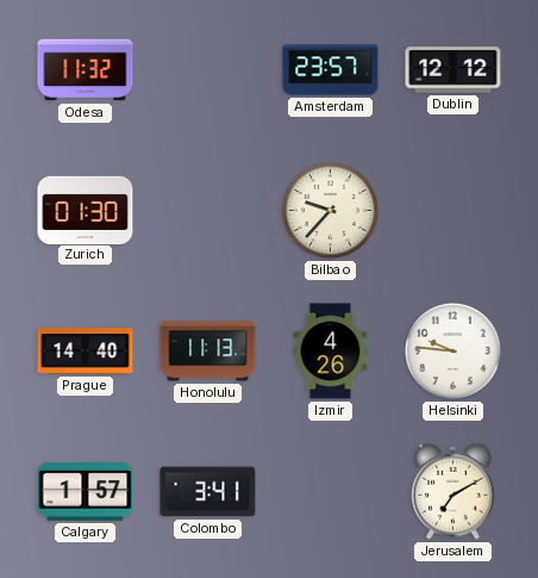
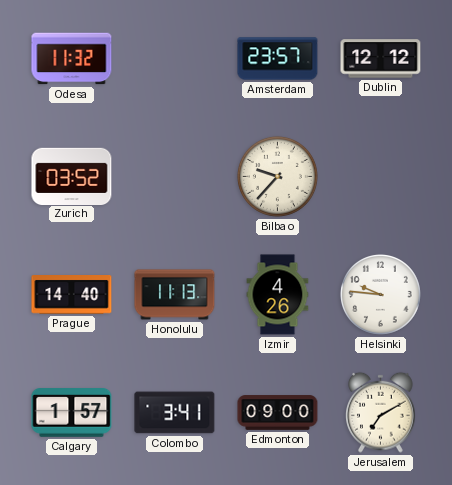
Zurich: 01:30 -> 03:52
Edmonton: none -> 09:00
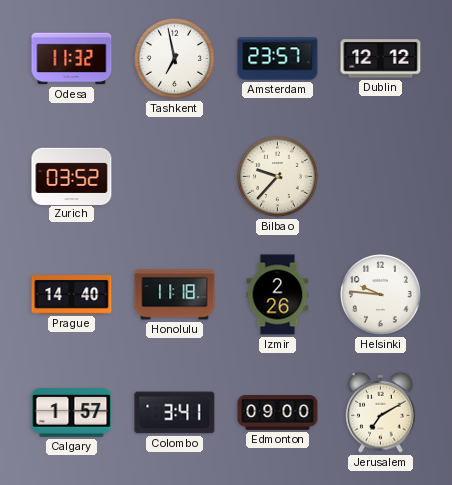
Tashkent: none -> 6:58
Honolulu: 11:13 -> 11:18
Izmir: 4:26 -> 2:26
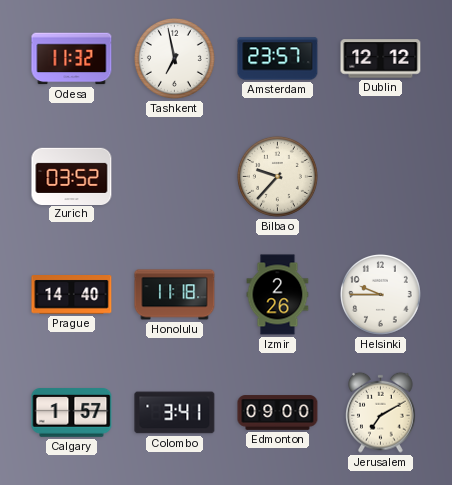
Helsinki: 9:46 -> 9:45
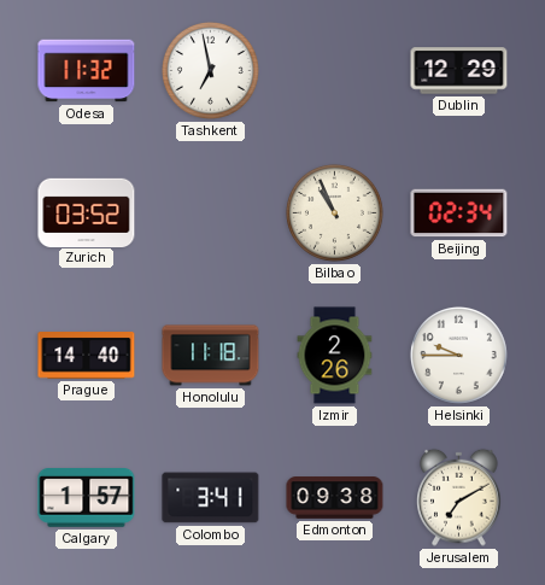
Amsterdam: 23:57 -> none
Dublin: 12:12 -> 12:29
Bilbao: 9:37 -> 10:56
Beijing: none -> 02:34
Edmonton: 09:00 -> 09:38
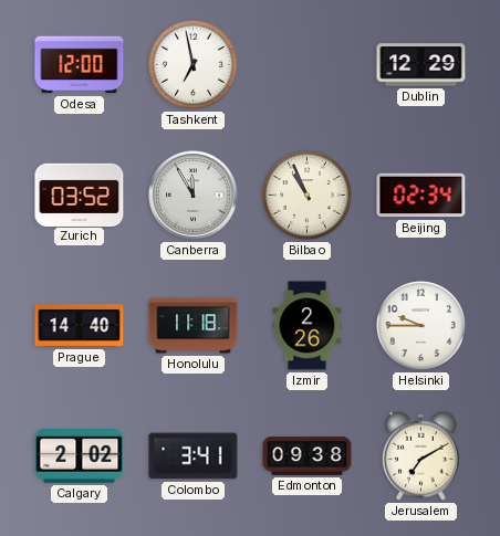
Odesa: 11:32 -> 12:00
Canberra: none -> 11:55
Calgary: 1:57 -> 2:02
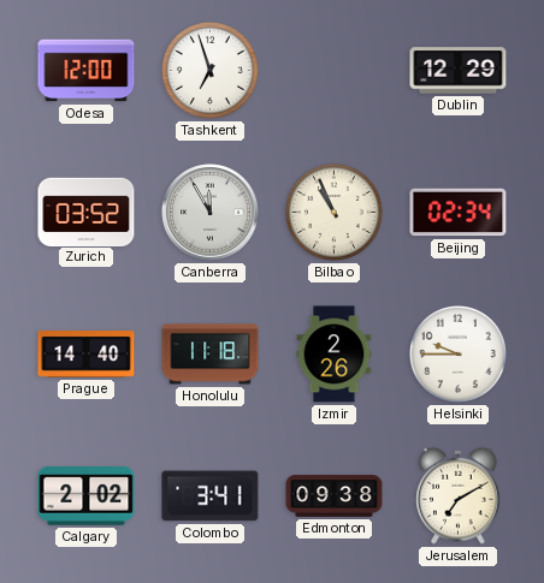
Tashkent: 6:58 -> 6:57
